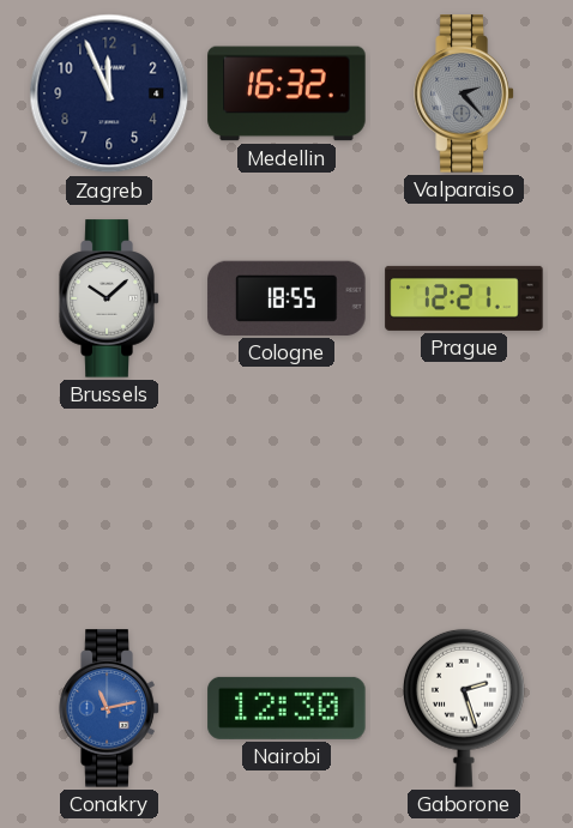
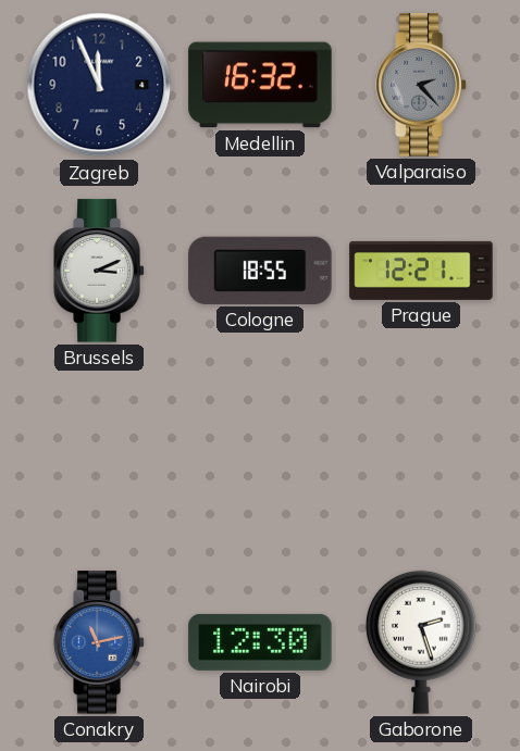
Brussels: 10:08 -> 3:11
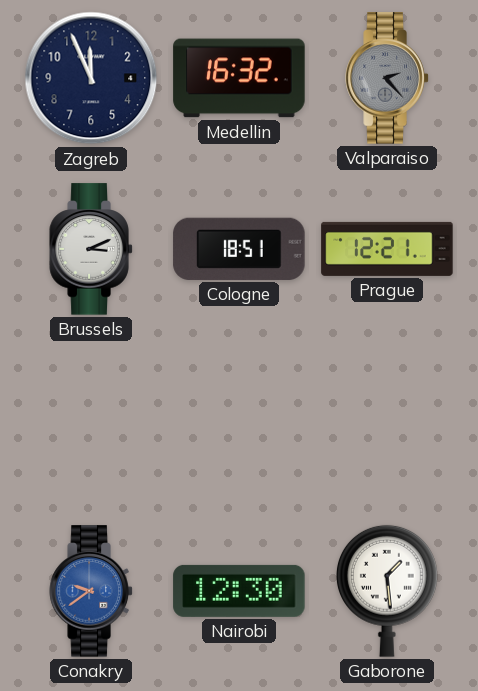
Cologne: 18:55 -> 18:51
Conakry: 11:13 -> 9:39
Gaborone: 2:27 -> 1:29
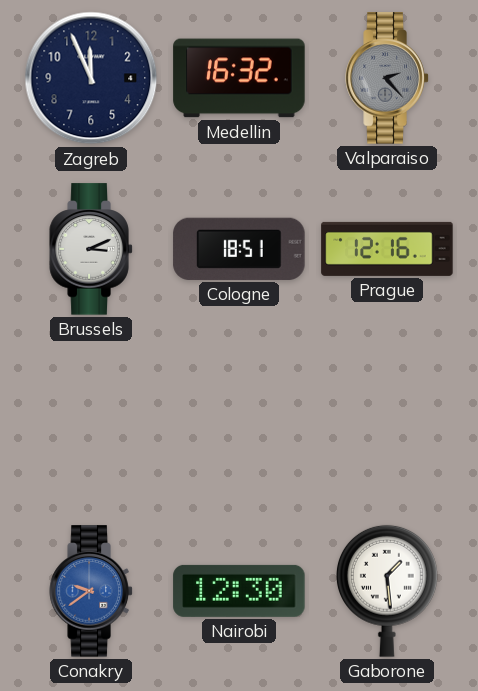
Prague: 12:21 -> 12:16
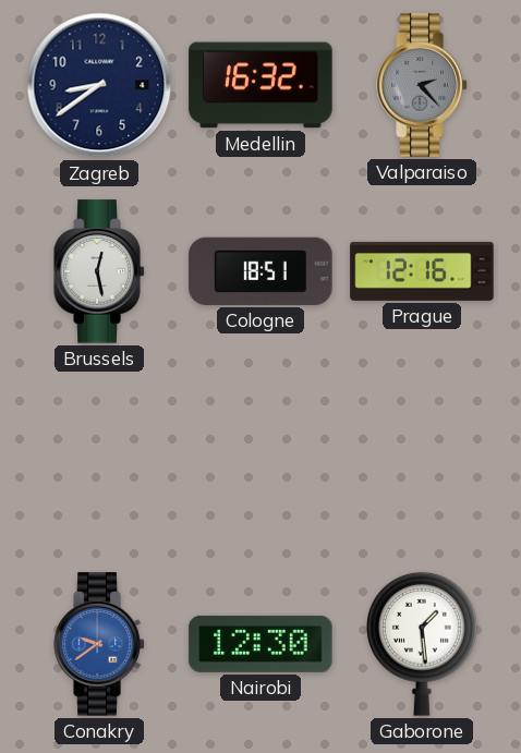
Zagreb: 11:56 -> 8:39
Brussels: 3:11 -> 12:28
